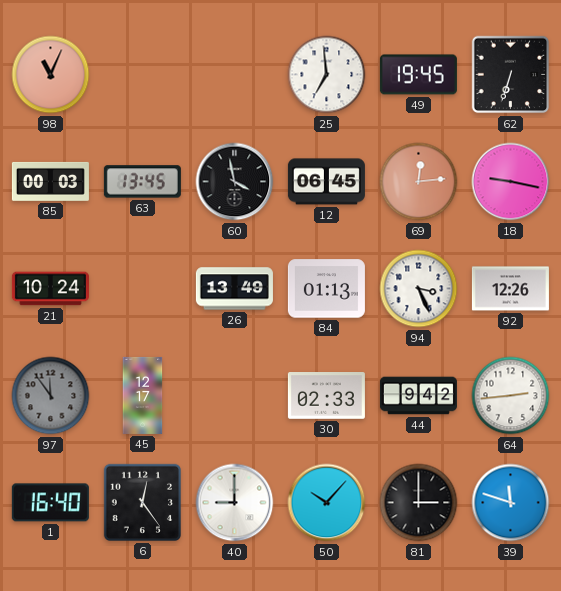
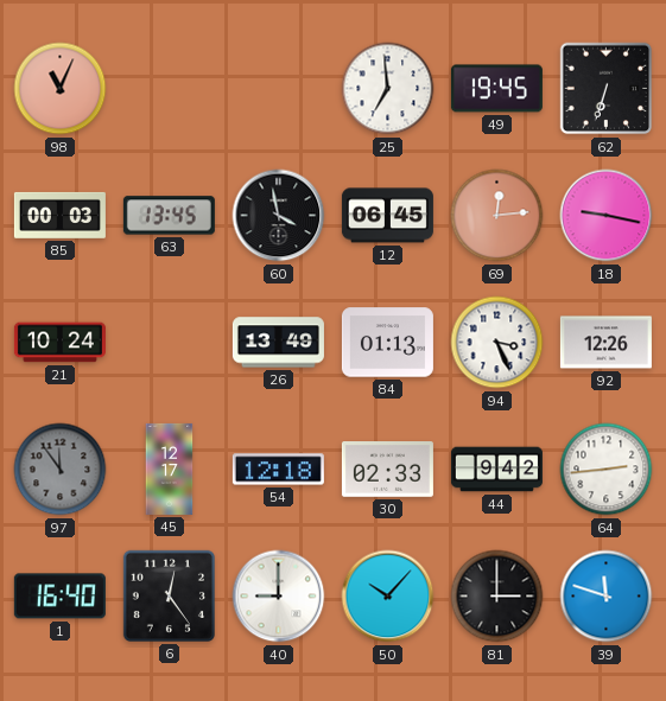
54: none -> 12:18
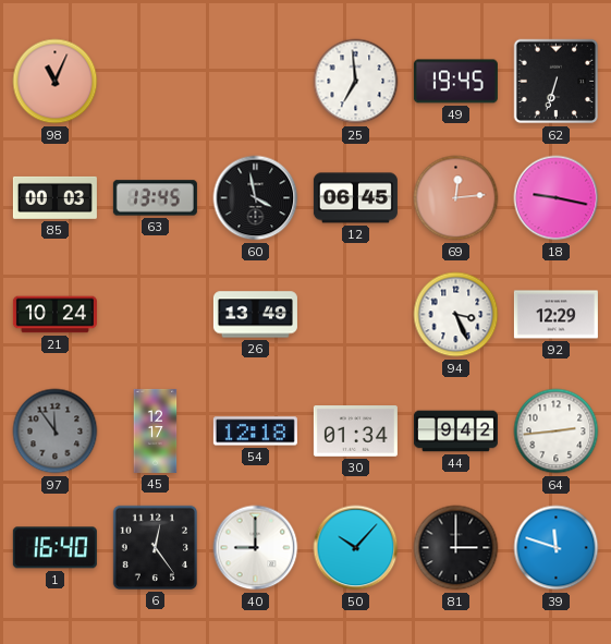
84: 01:13 -> none
92: 12:26 -> 12:29
30: 02:33 -> 01:34
